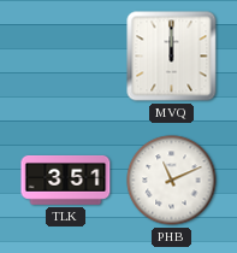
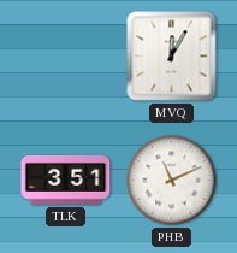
MVQ: 12:00 -> 12:05
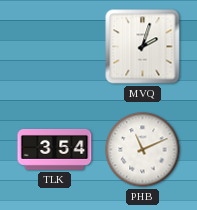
MVQ: 12:05 -> 2:03
TLK: 3:51 -> 3:54
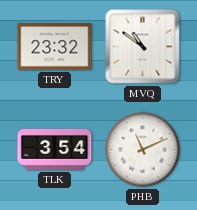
TRY: none -> 23:32
MVQ: 2:03 -> 10:51
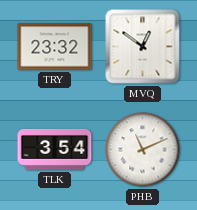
MVQ: 10:51 -> 12:51
